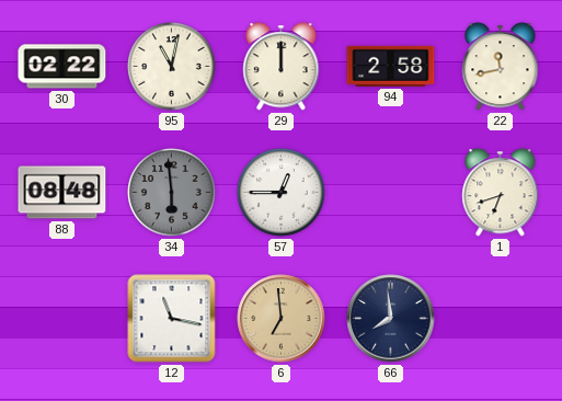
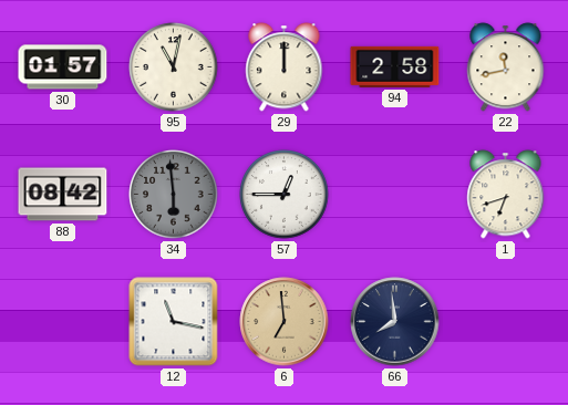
30: 02:22 -> 01:57
88: 08:48 -> 08:42
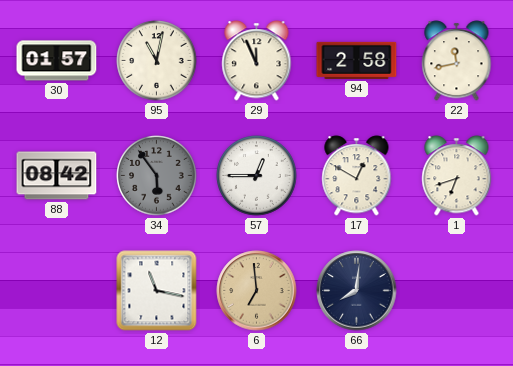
29: 12:00 -> 11:56
34: 5:59 -> 5:54
17: none -> 12:50
66: 7:59 -> 8:01
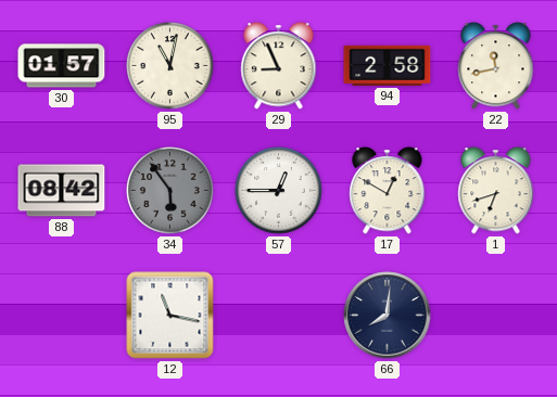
29: 11:56 -> 8:56
6: 6:59 -> none
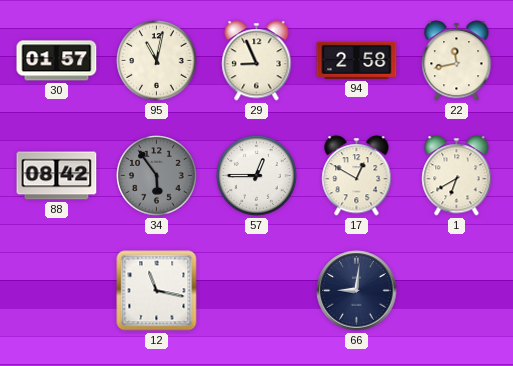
1: 6:42 -> 6:40
66: 8:01 -> 9:01
